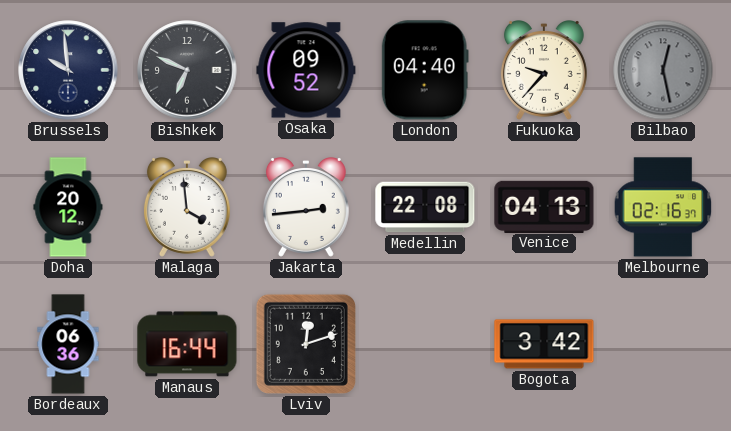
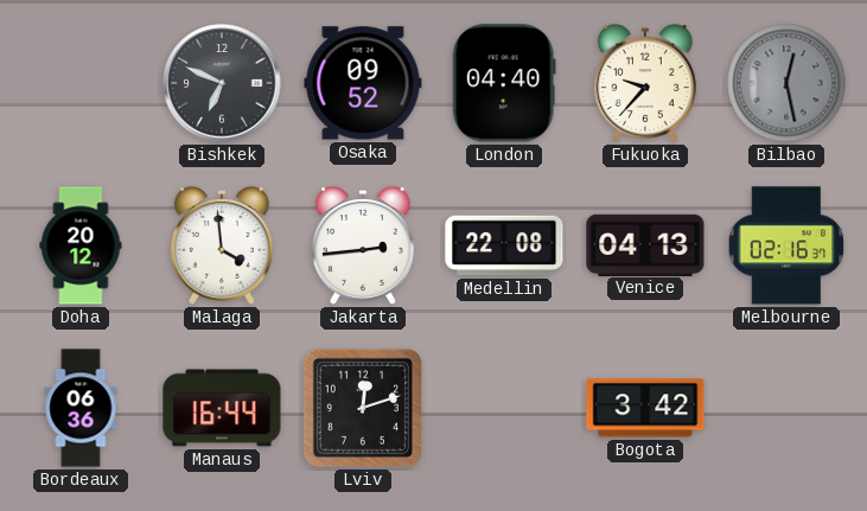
Brussels: 9:59 -> none
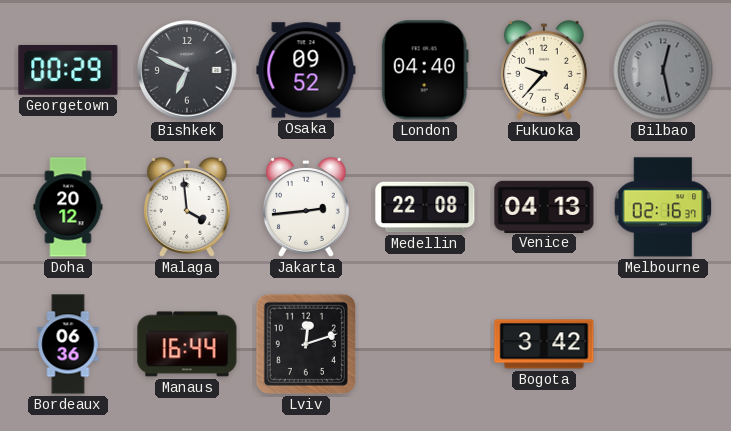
Georgetown: none -> 00:29
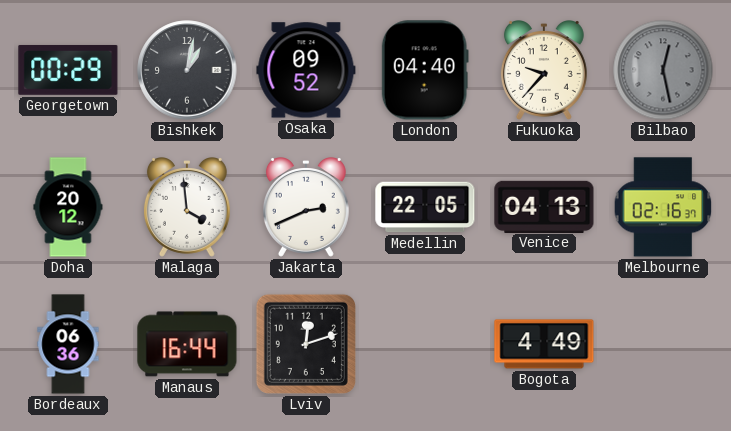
Bishkek: 6:49 -> 1:02
Jakarta: 2:44 -> 2:41
Medellin: 22:08 -> 22:05
Bogota: 3:42 -> 4:49
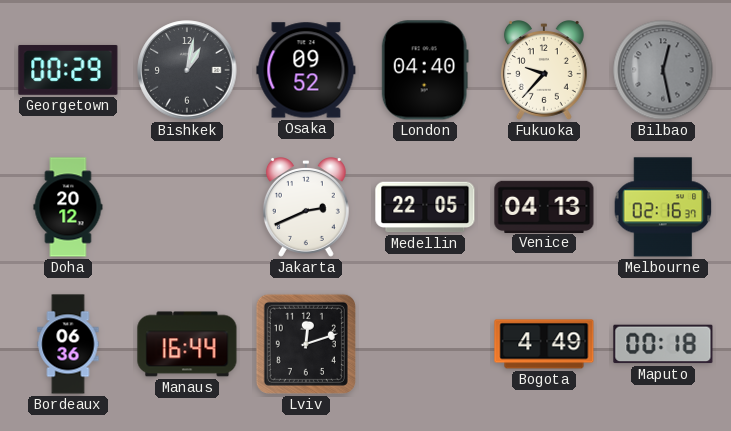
Malaga: 3:59 -> none
Maputo: none -> 00:18
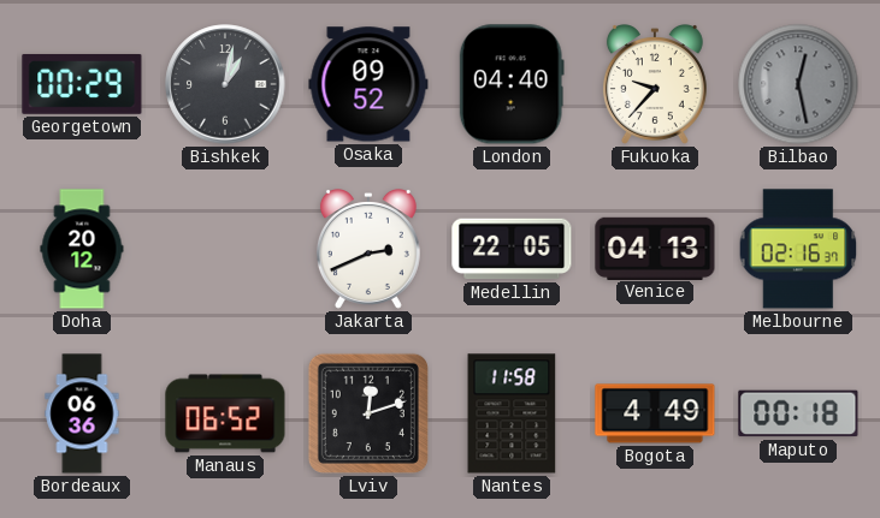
Manaus: 16:44 -> 06:52
Nantes: none -> 11:58
